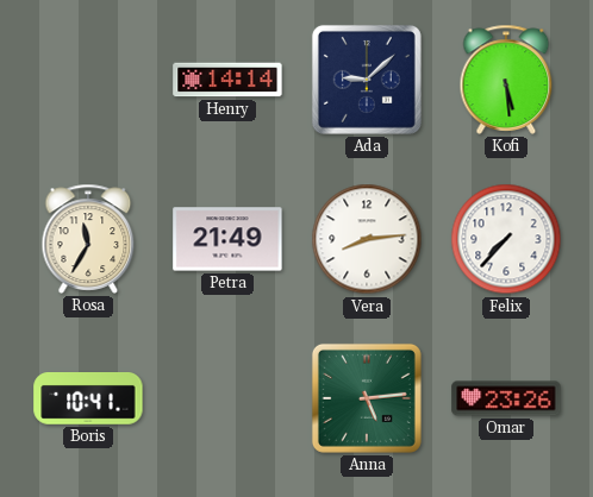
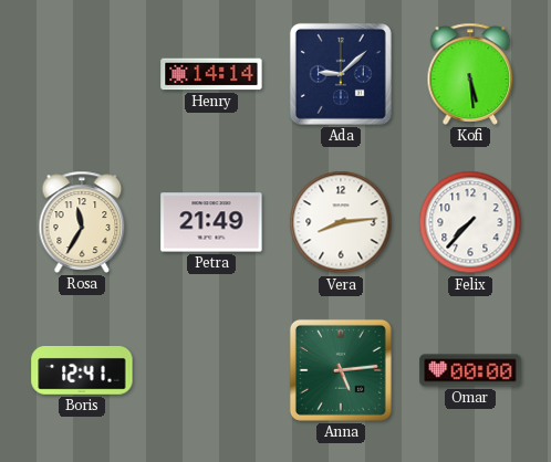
Boris: 10:41 -> 12:41
Omar: 23:26 -> 00:00
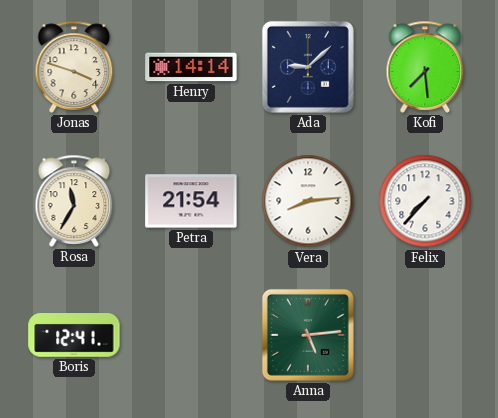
Jonas: none -> 3:48
Kofi: 5:29 -> 7:29
Petra: 21:49 -> 21:54
Omar: 00:00 -> none
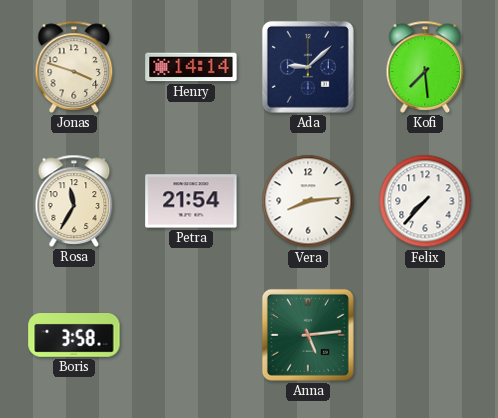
Boris: 12:41 -> 3:58
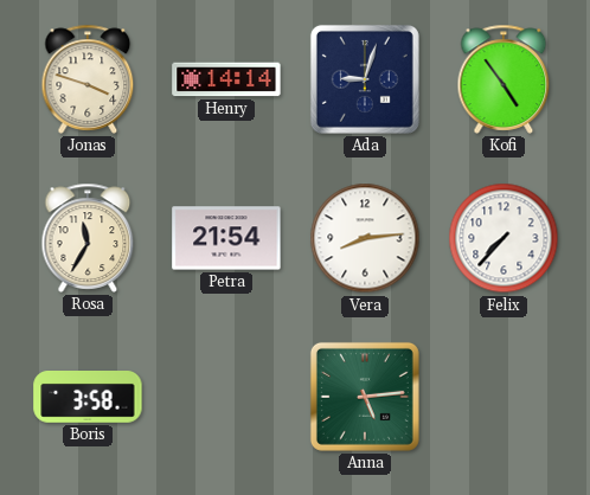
Ada: 9:08 -> 9:03
Kofi: 7:29 -> 4:54
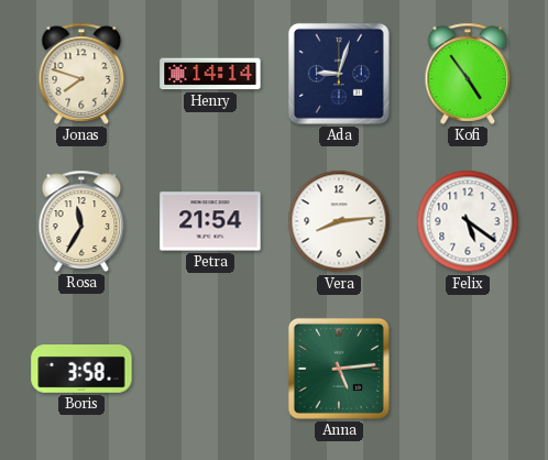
Jonas: 3:48 -> 7:48
Felix: 7:37 -> 5:21
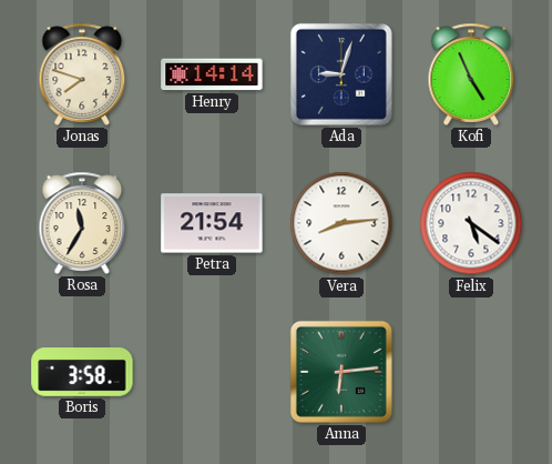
Kofi: 4:54 -> 4:56
Anna: 5:14 -> 6:14
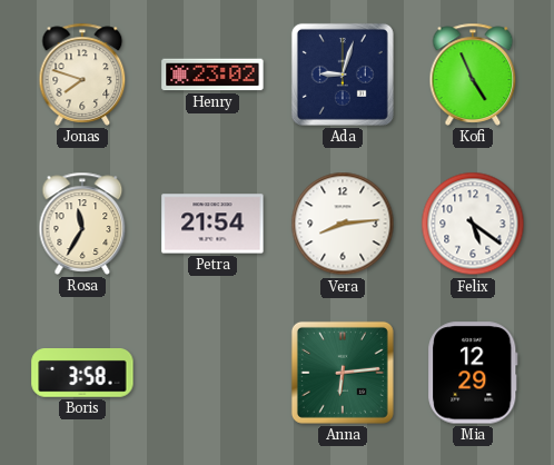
Henry: 14:14 -> 23:02
Mia: none -> 12:29
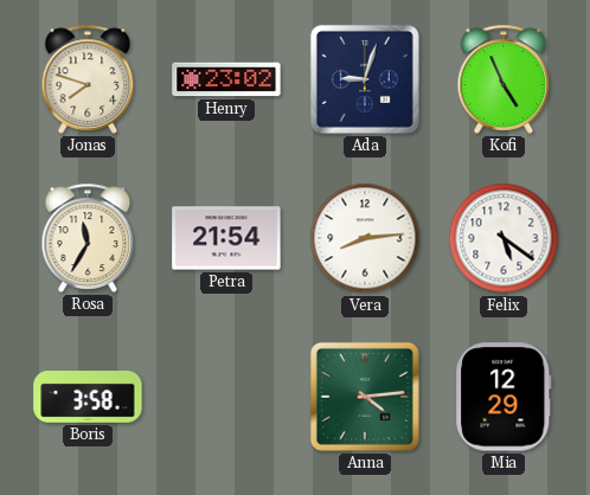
Anna: 6:14 -> 4:14
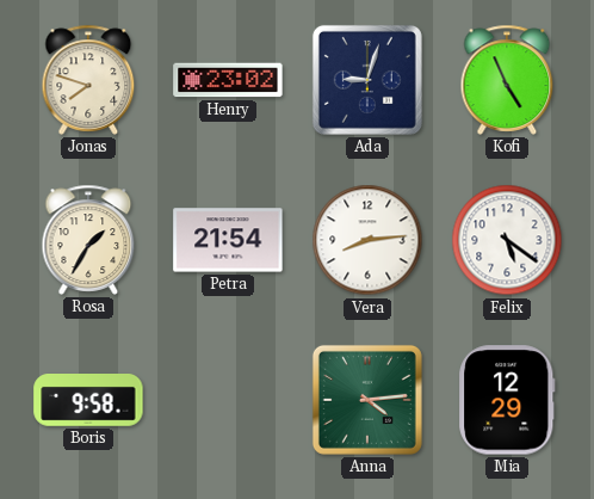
Rosa: 11:35 -> 1:35
Boris: 3:58 -> 9:58
